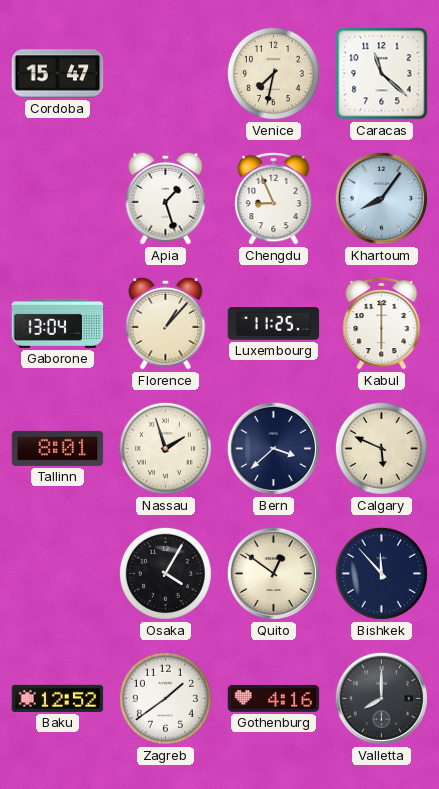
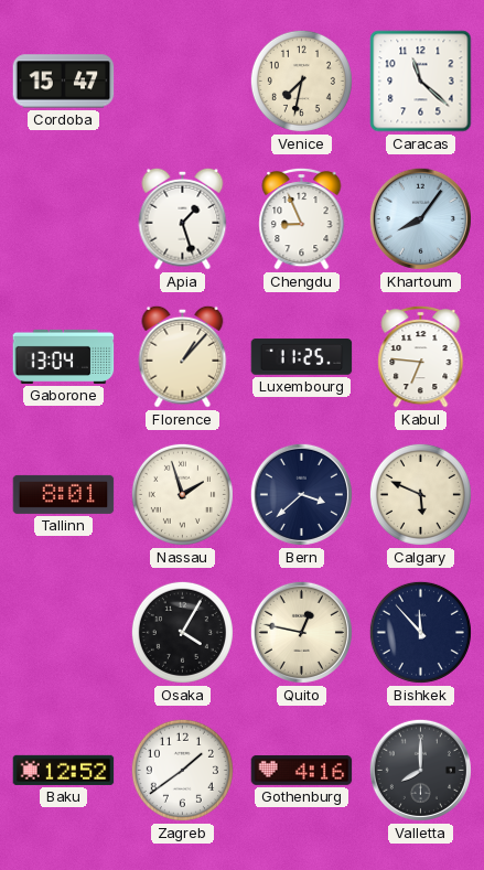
Kabul: 6:00 -> 6:46
Quito: 12:51 -> 12:47
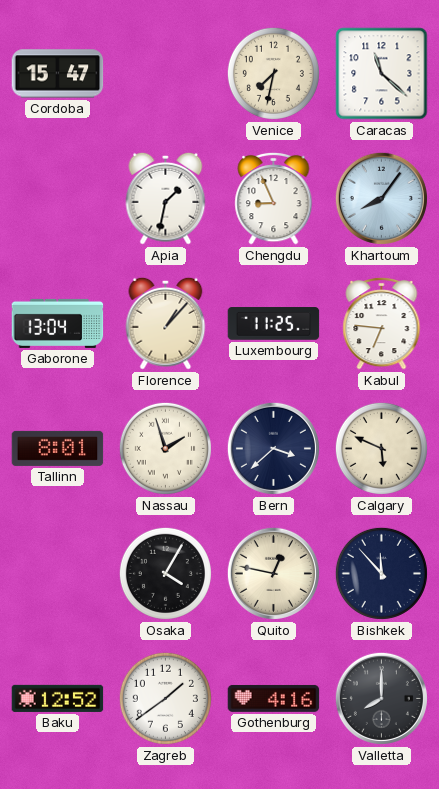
Apia: 1:27 -> 1:32
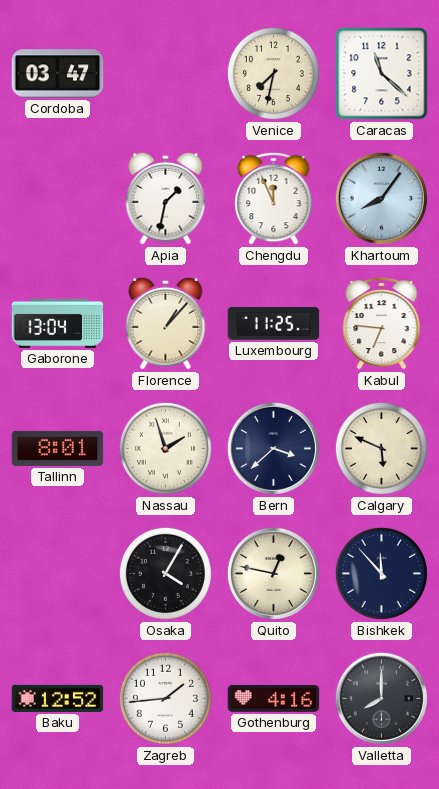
Cordoba: 15:47 -> 03:47
Chengdu: 8:56 -> 11:56
Zagreb: 1:39 -> 1:44
